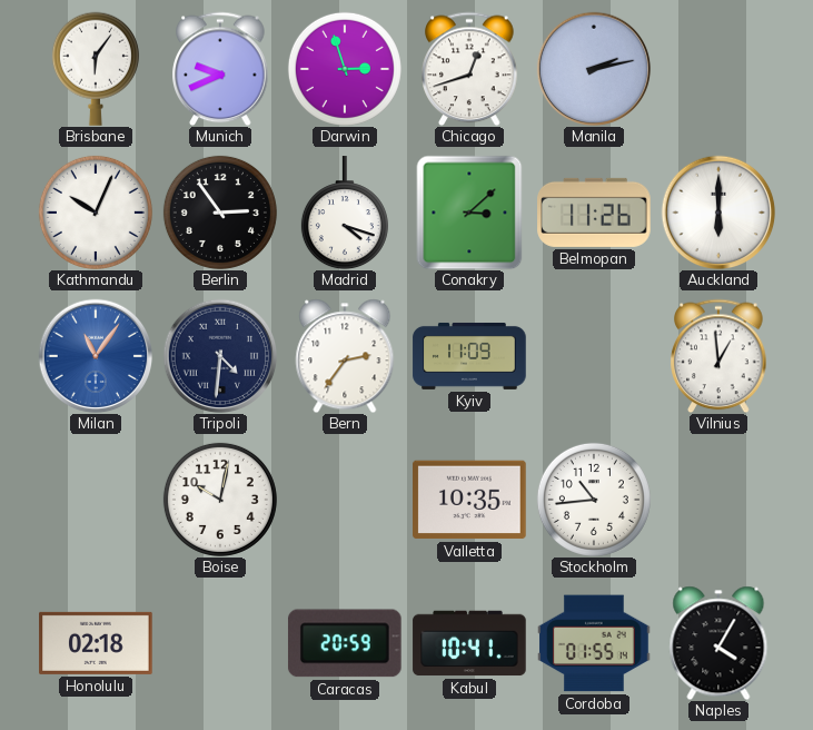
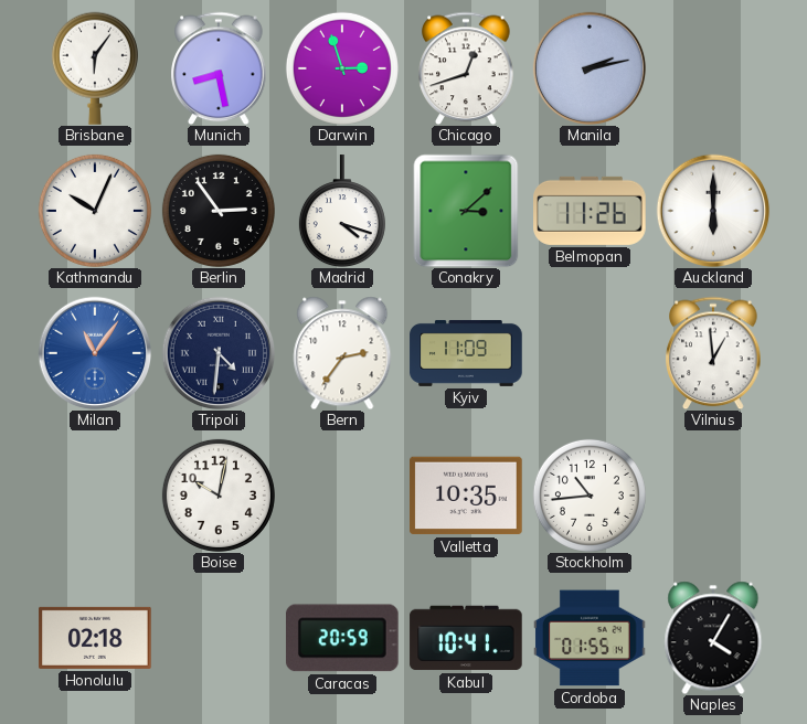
Munich: 9:41 -> 8:28
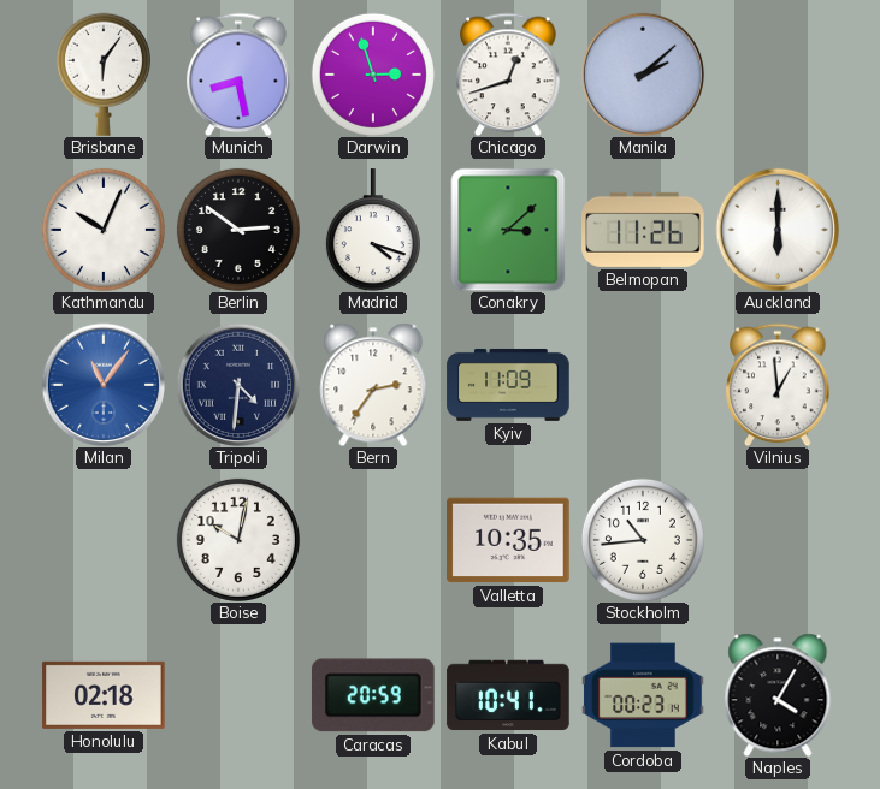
Manila: 2:13 -> 2:08
Berlin: 2:54 -> 2:51
Cordoba: 01:55 -> 00:23
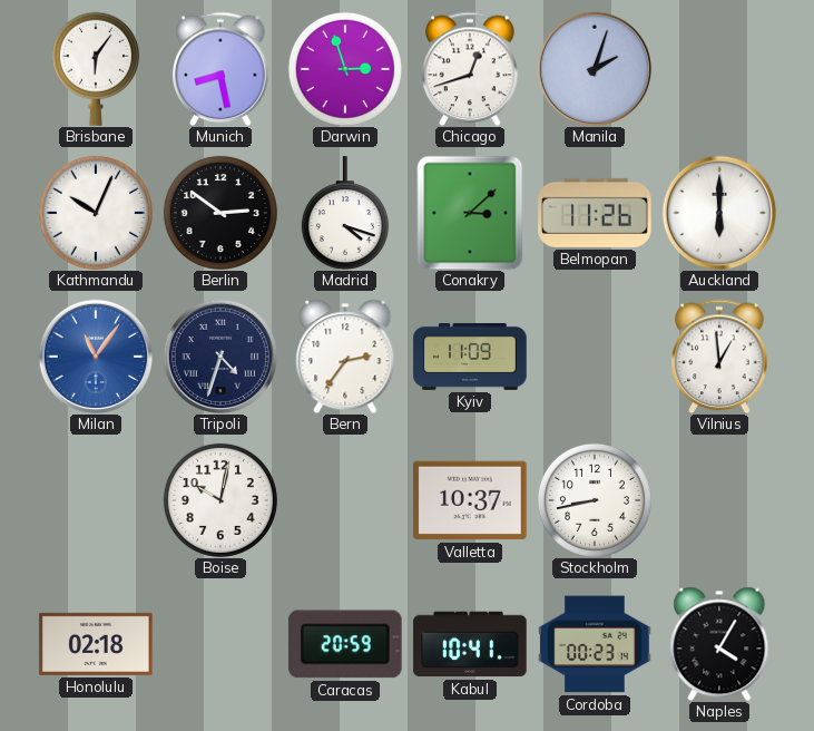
Manila: 2:08 -> 2:03
Tripoli: 4:31 -> 4:33
Valletta: 10:35 -> 10:37
Stockholm: 10:44 -> 8:43
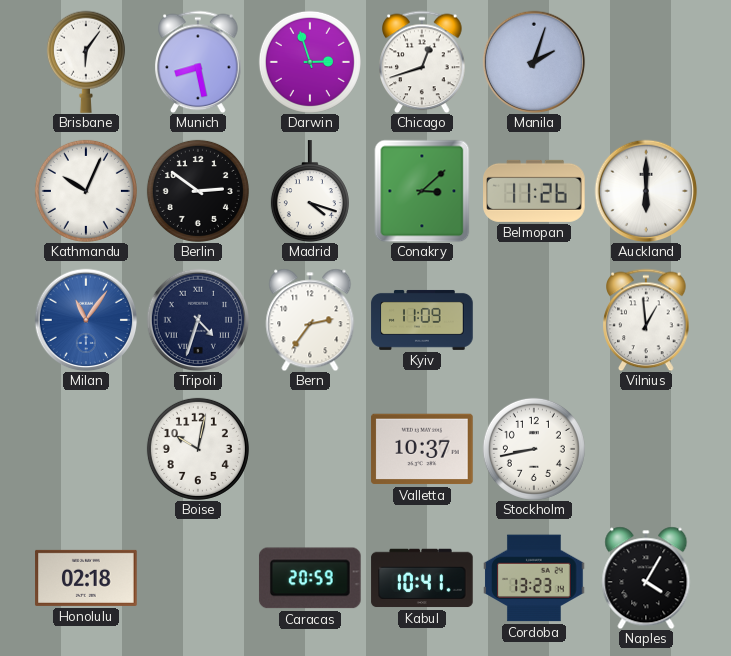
Cordoba: 00:23 -> 13:23
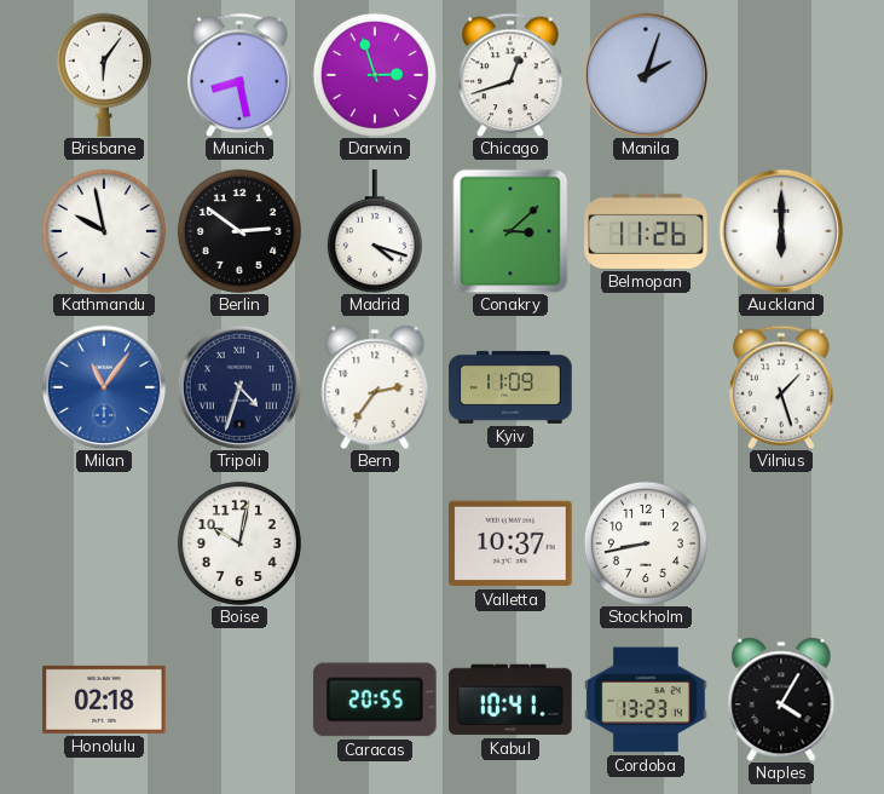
Kathmandu: 10:04 -> 9:58
Vilnius: 12:59 -> 1:27
Caracas: 20:59 -> 20:55
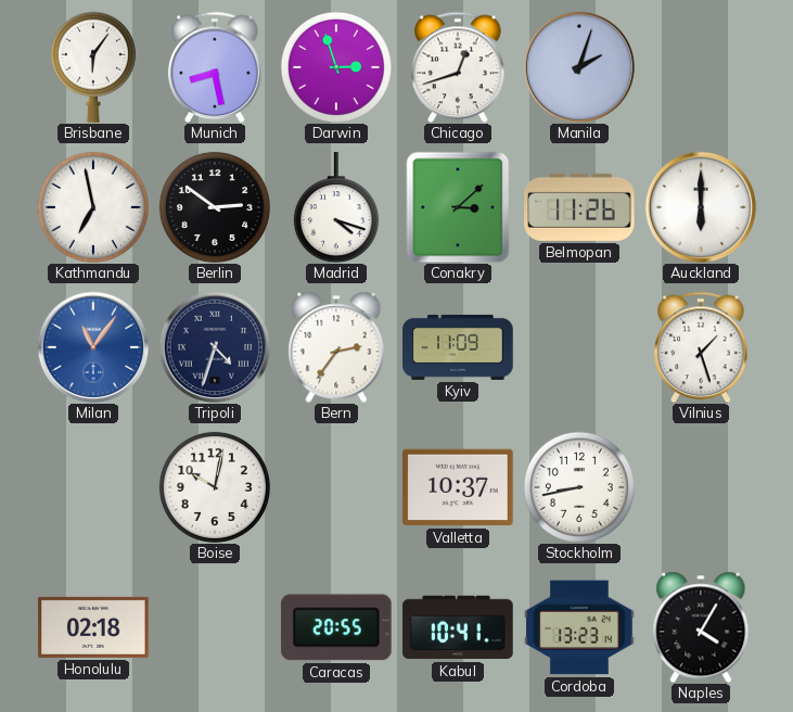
Kathmandu: 9:58 -> 6:58
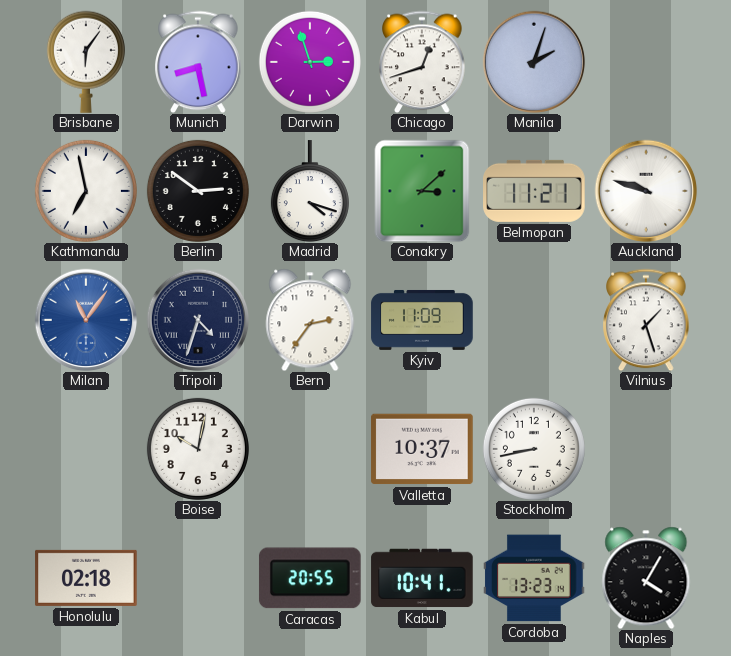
Belmopan: 11:26 -> 11:21
Auckland: 6:00 -> 9:48
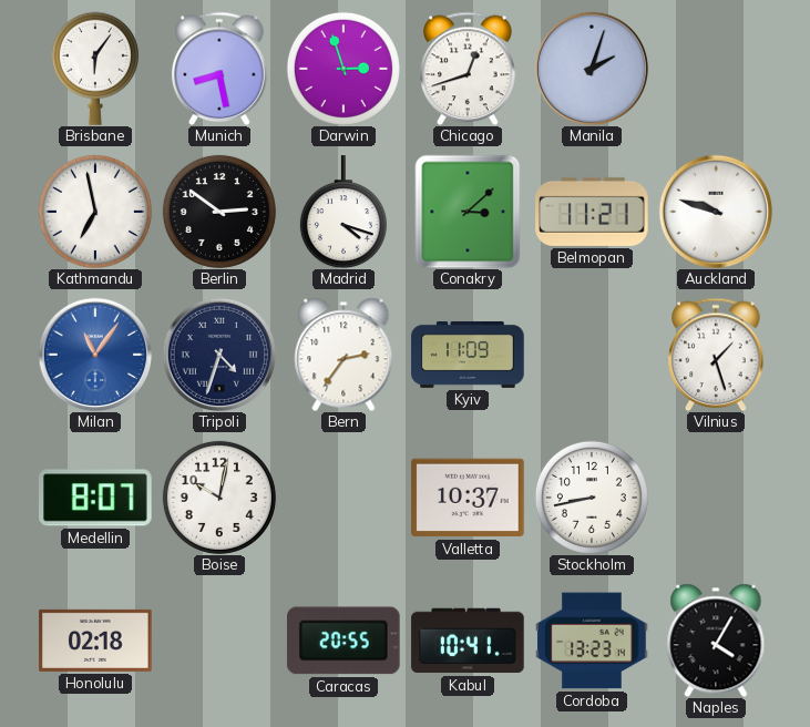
Medellin: none -> 8:07
